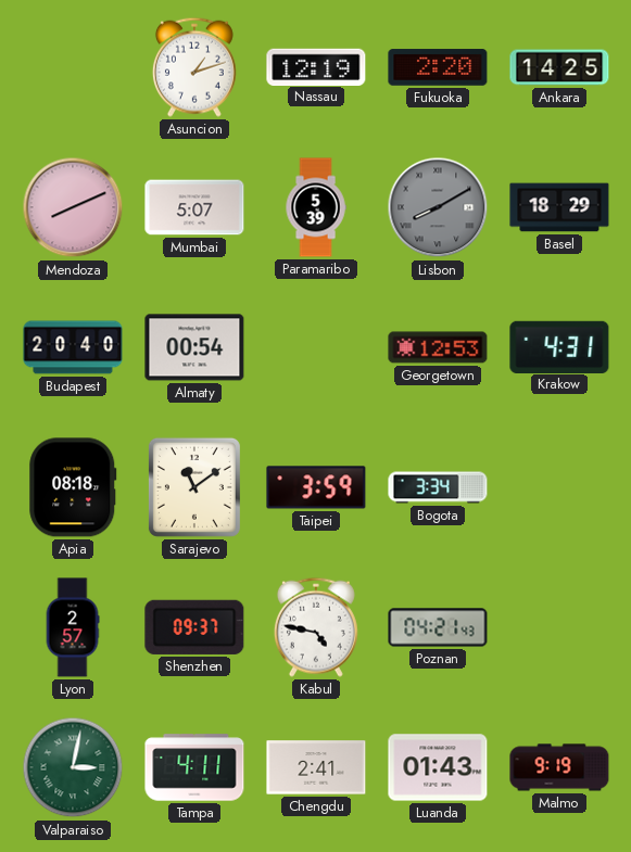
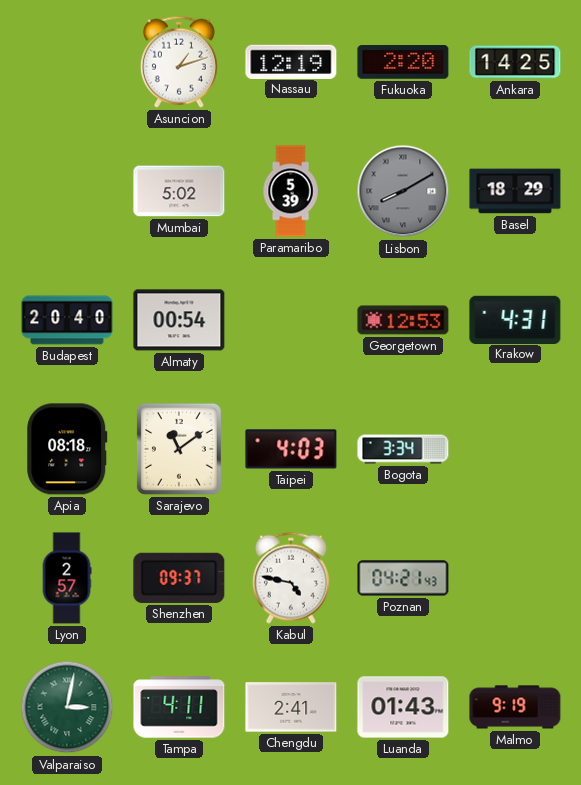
Mendoza: 8:11 -> none
Mumbai: 5:07 -> 5:02
Taipei: 3:59 -> 4:03
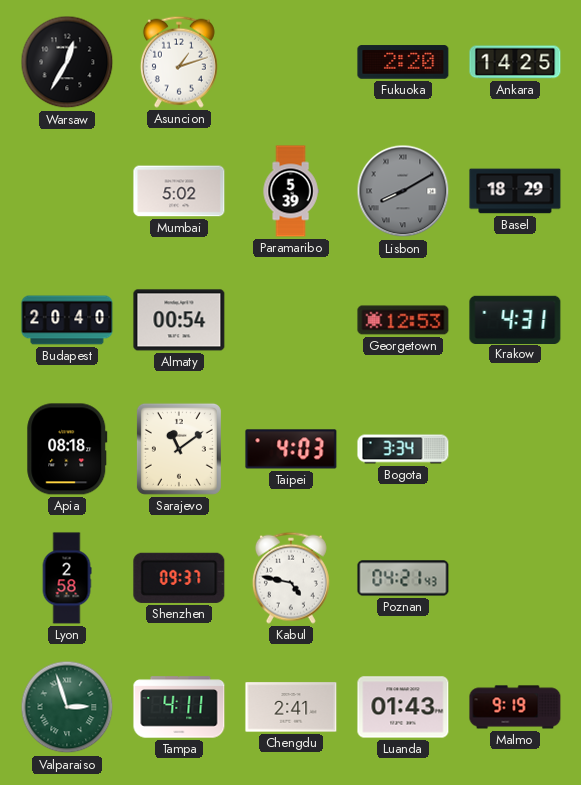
Warsaw: none -> 12:35
Nassau: 12:19 -> none
Lyon: 2:57 -> 2:58
Valparaiso: 3:02 -> 2:57
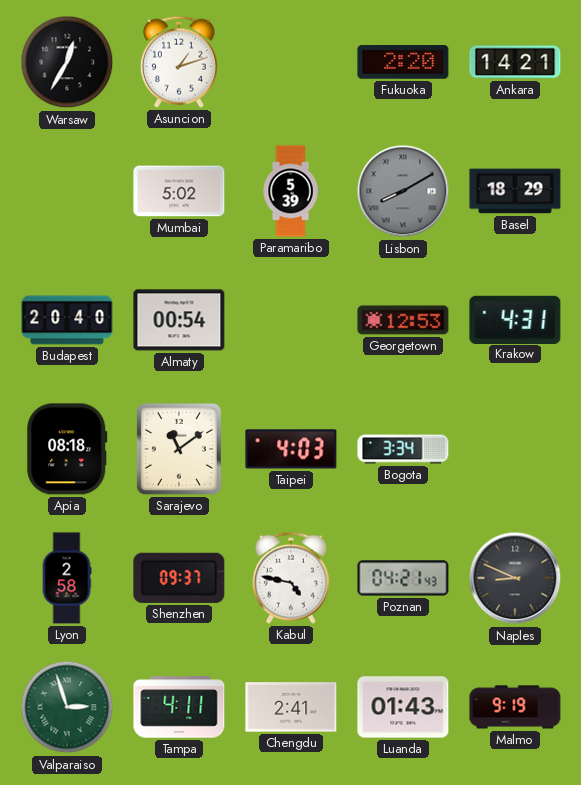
Ankara: 14:25 -> 14:21
Naples: none -> 8:49
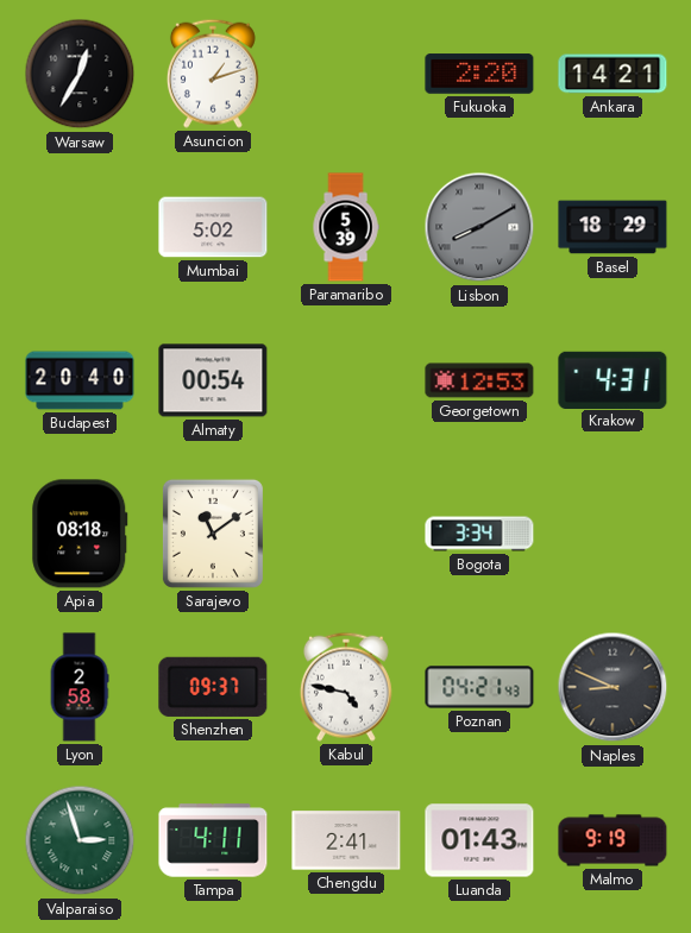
Taipei: 4:03 -> none
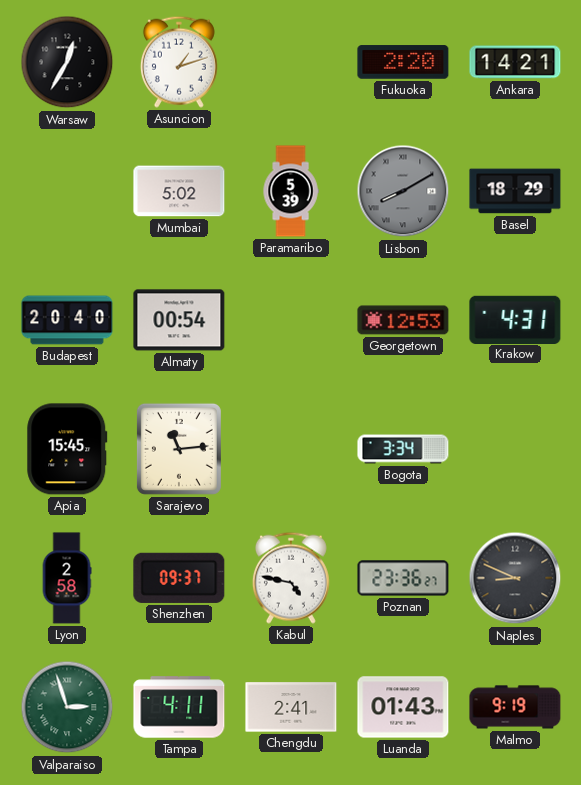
Apia: 08:18 -> 15:45
Sarajevo: 11:09 -> 11:14
Poznan: 04:21 -> 23:36
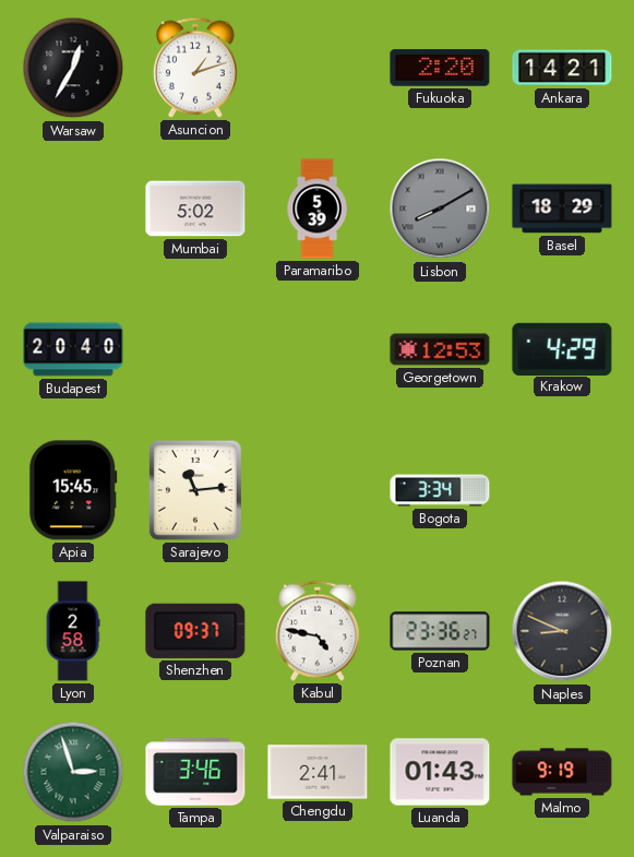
Almaty: 00:54 -> none
Krakow: 4:31 -> 4:29
Tampa: 4:11 -> 3:46
